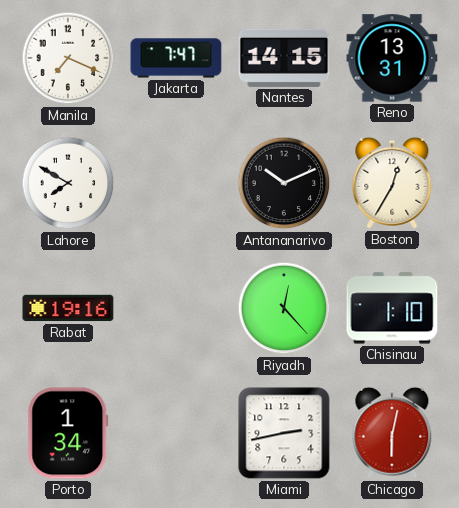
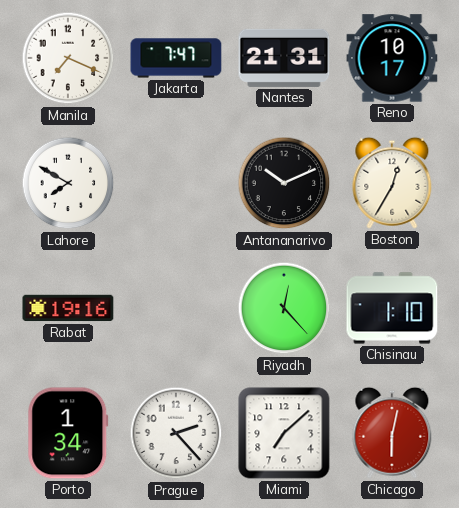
Nantes: 14:15 -> 21:31
Reno: 13:31 -> 10:17
Prague: none -> 2:23
Miami: 2:43 -> 7:08
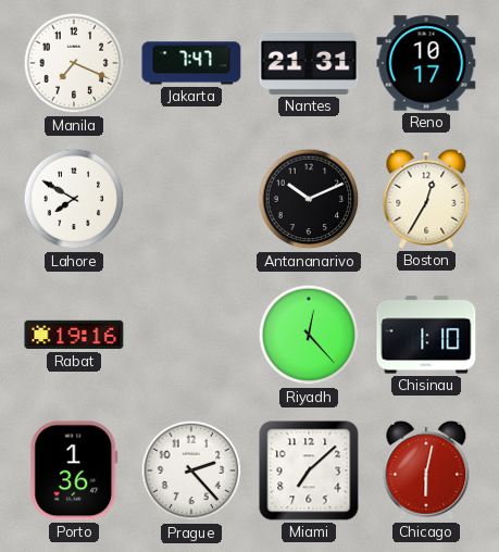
Porto: 1:34 -> 1:36
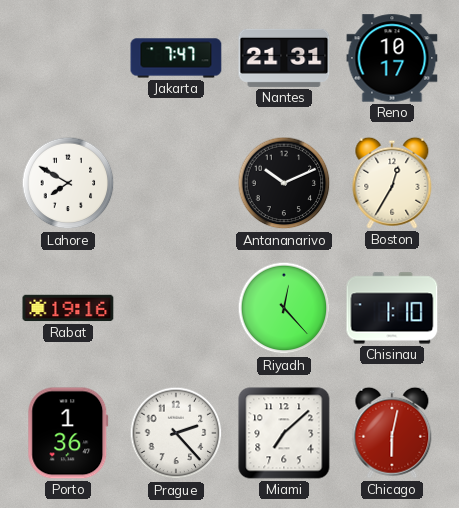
Manila: 7:19 -> none
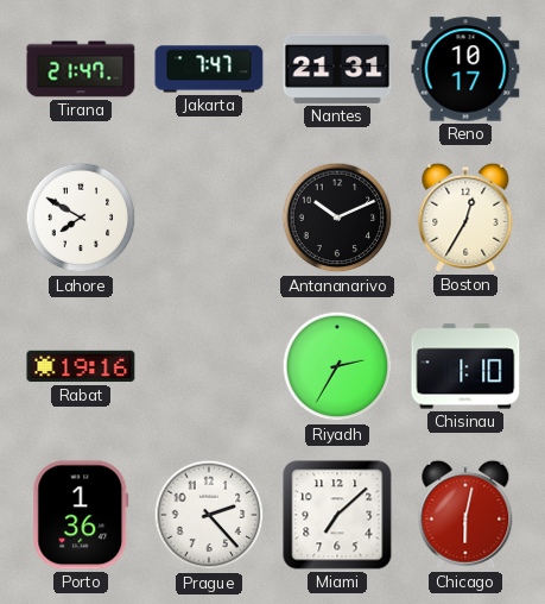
Tirana: none -> 21:47
Riyadh: 12:23 -> 2:35
